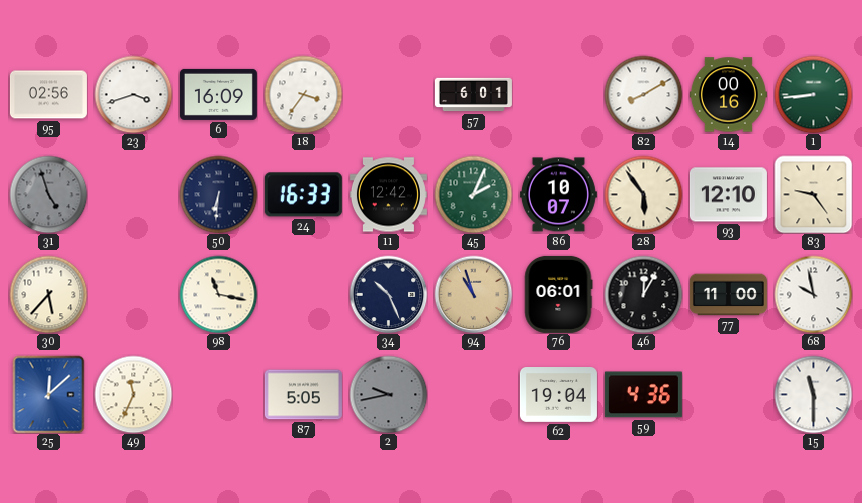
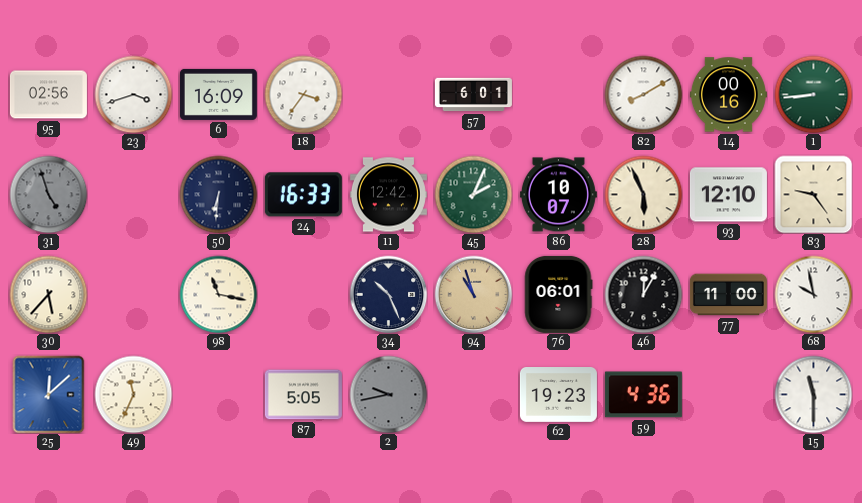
28: 5:54 -> 5:56
62: 19:04 -> 19:23
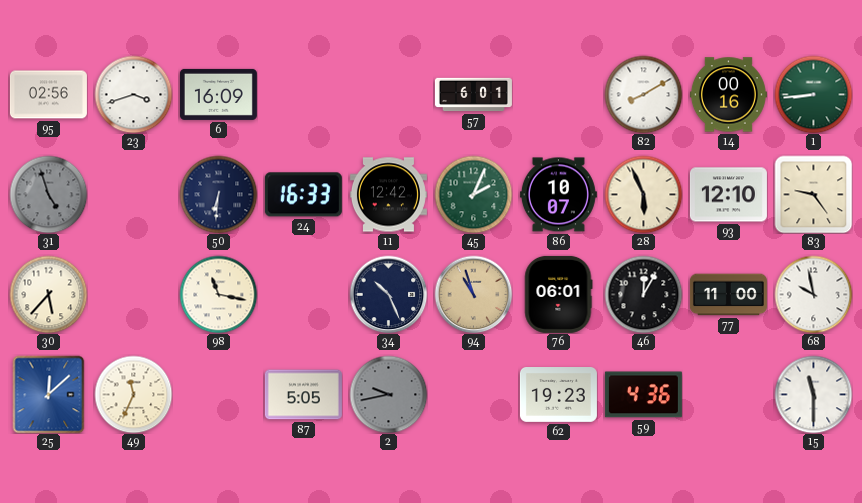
18: 3:36 -> none
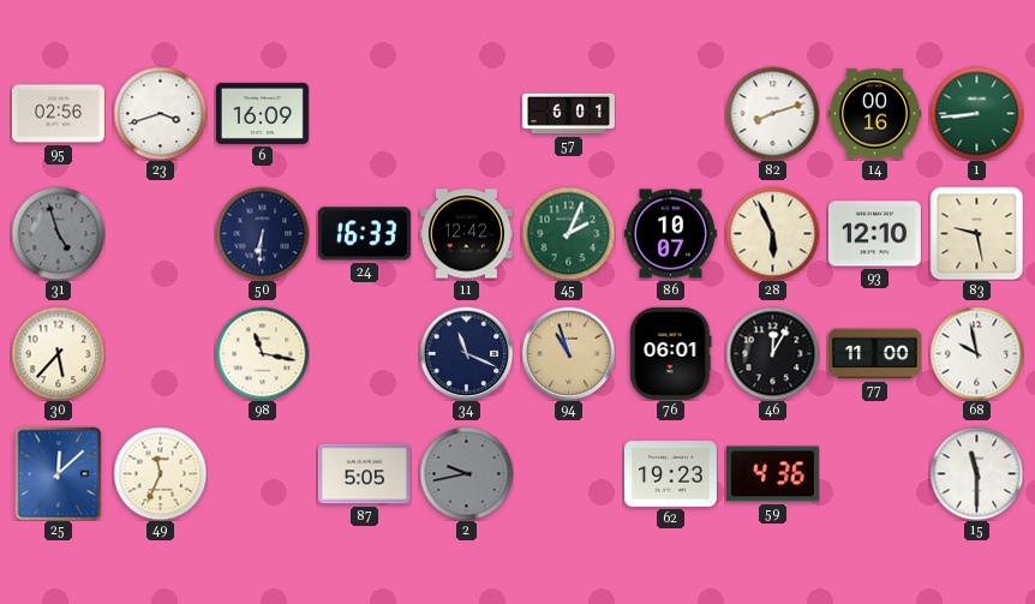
82: 8:10 -> 8:12
83: 9:24 -> 9:28
34: 10:26 -> 11:19
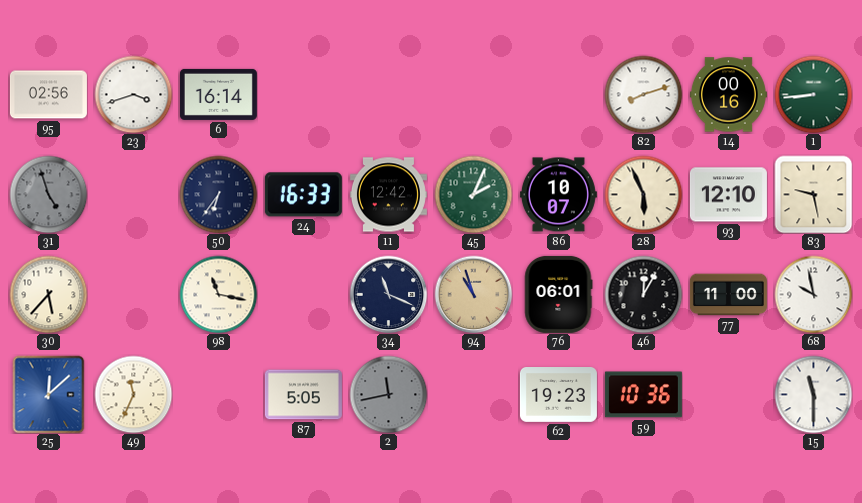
6: 16:09 -> 16:14
57: 6:01 -> none
50: 6:31 -> 6:36
2: 9:43 -> 11:43
59: 4:36 -> 10:36
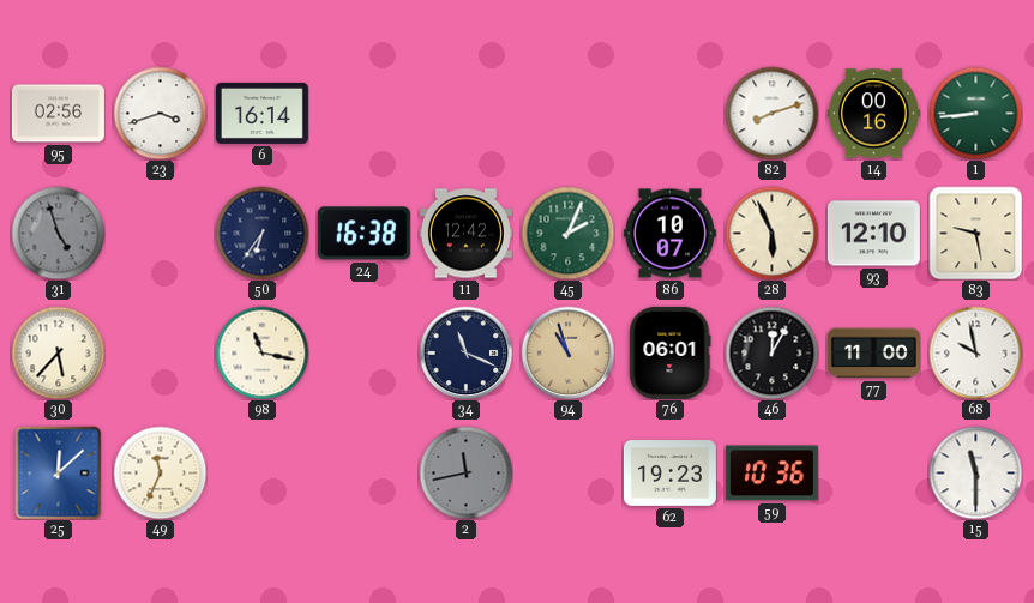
24: 16:33 -> 16:38
87: 5:05 -> none
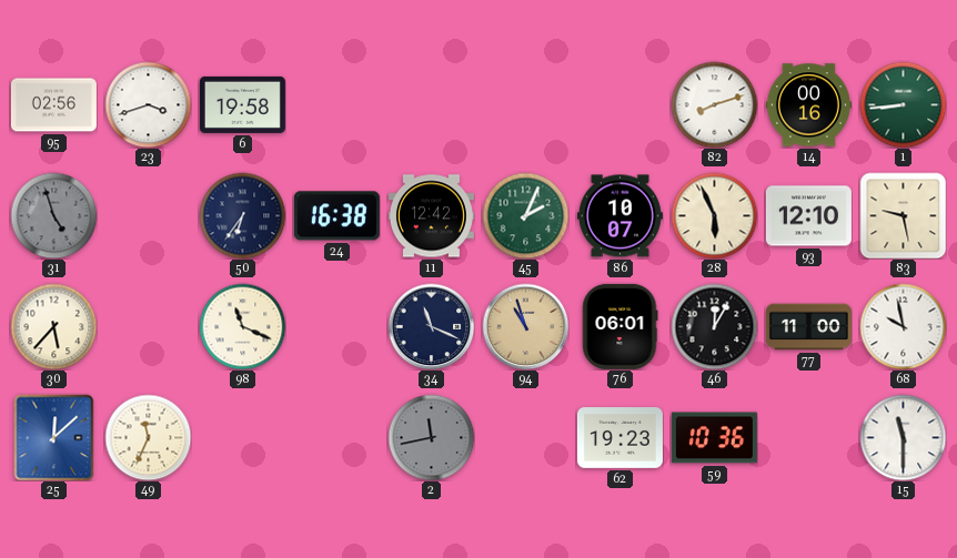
6: 16:14 -> 19:58
98: 11:17 -> 11:19
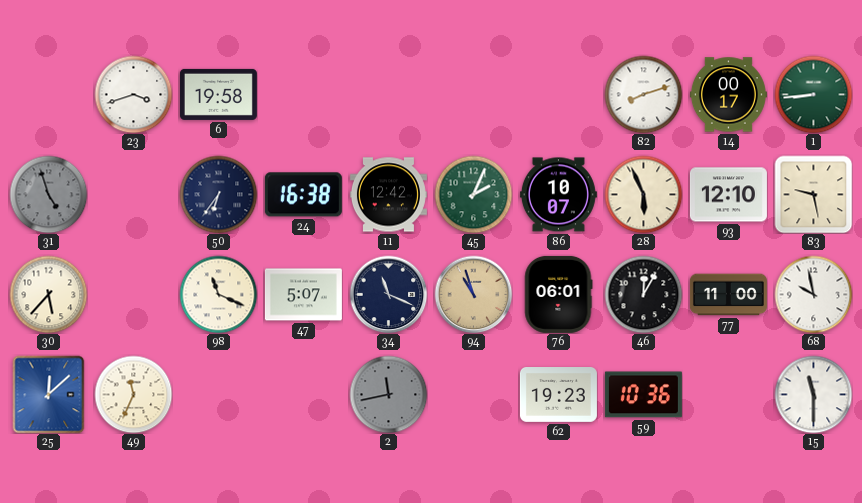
95: 02:56 -> none
14: 00:16 -> 00:17
47: none -> 5:07
